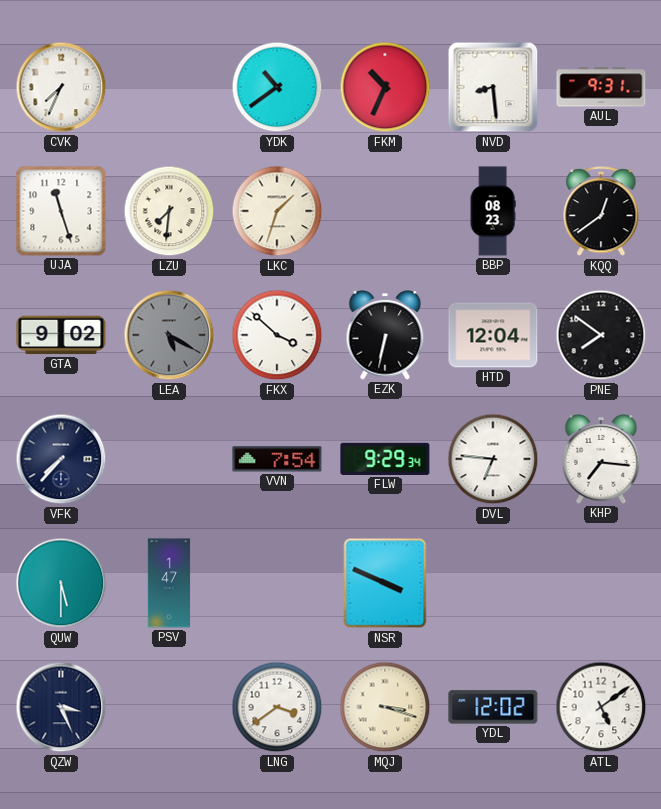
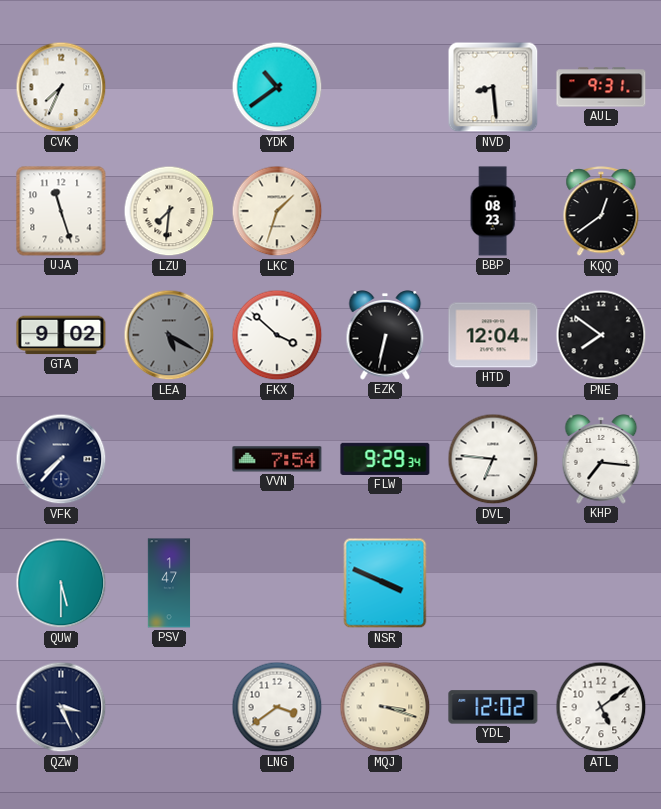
FKM: 10:34 -> none
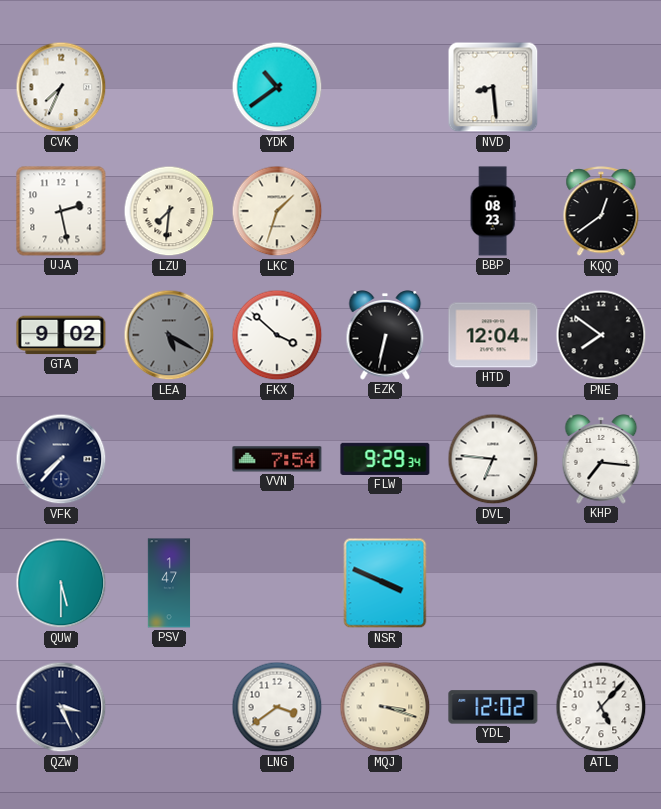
AUL: 9:31 -> none
UJA: 11:27 -> 2:28
ATL: 5:09 -> 5:07
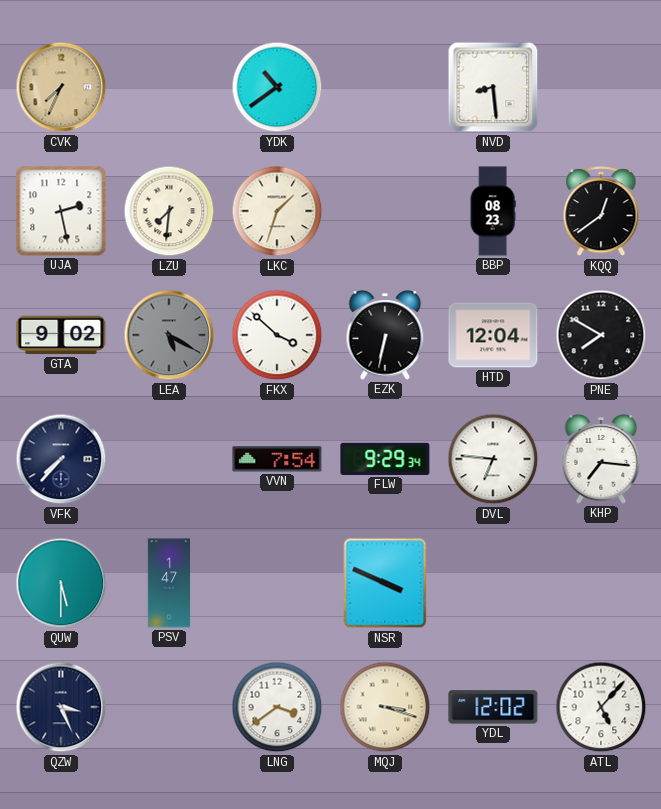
CVK dial: white -> champagne
PNE: 7:51 -> 7:50
